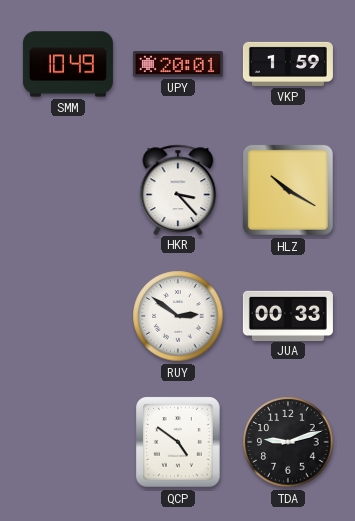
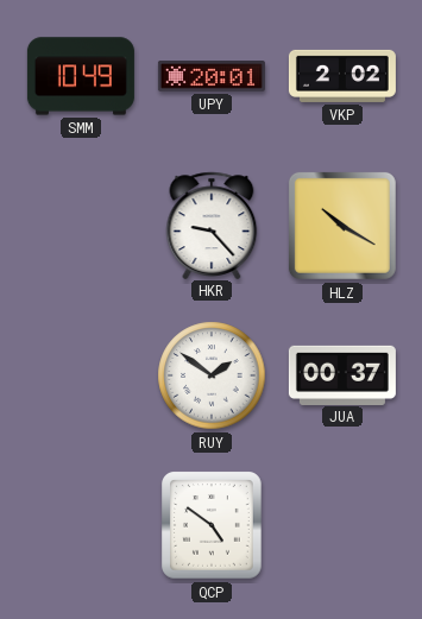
VKP: 1:59 -> 2:02
HKR: 3:23 -> 9:23
RUY: 2:51 -> 1:51
JUA: 00:33 -> 00:37
TDA: 9:12 -> none
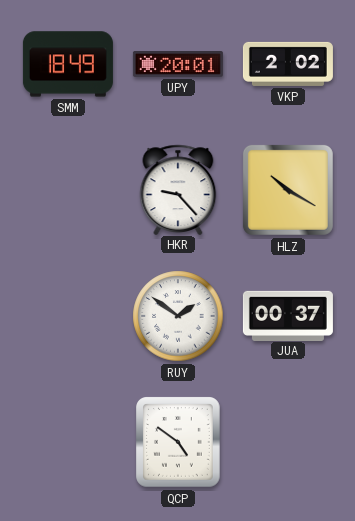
SMM: 10:49 -> 18:49
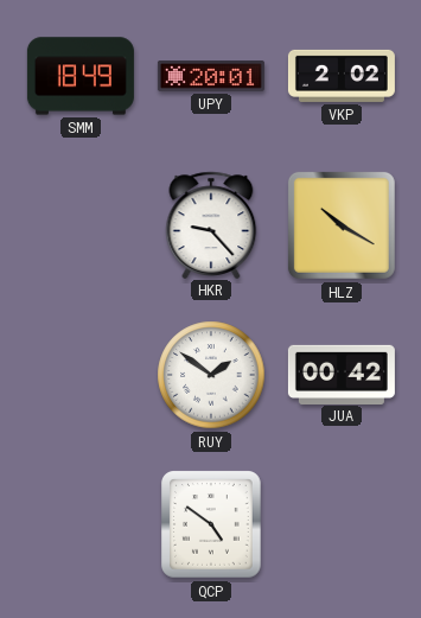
JUA: 00:37 -> 00:42
